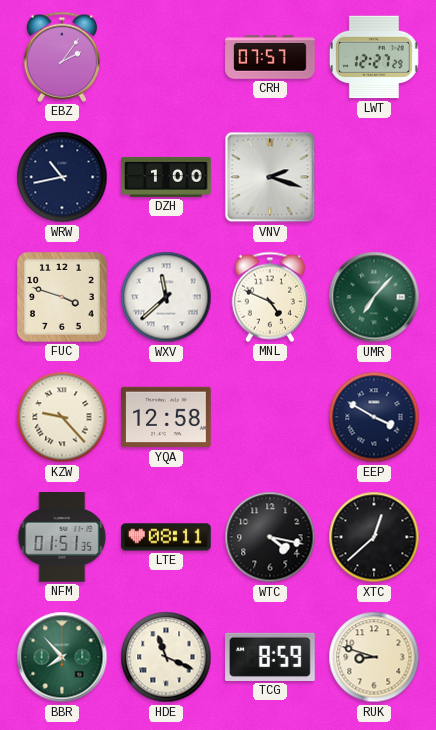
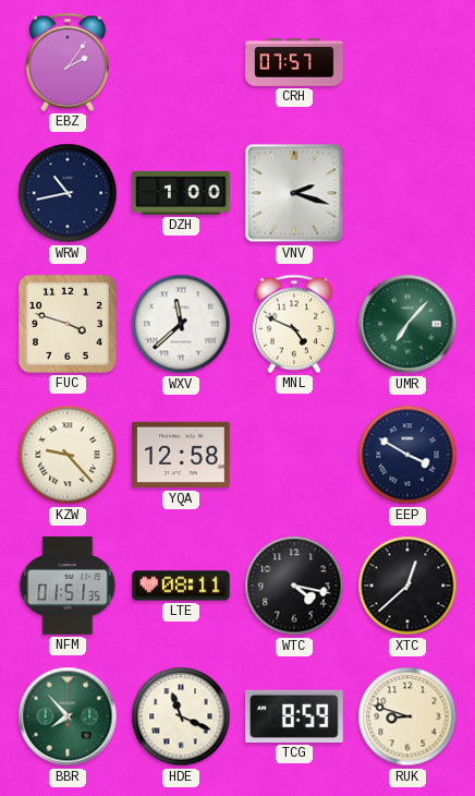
LWT: 12:27 -> none
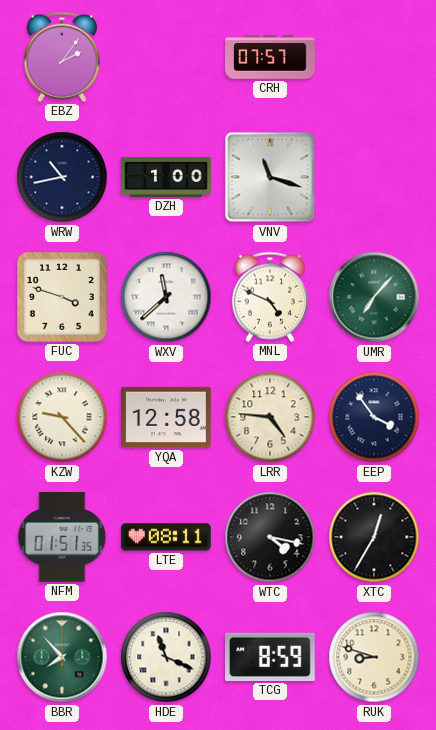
VNV: 2:18 -> 11:18
LRR: none -> 4:46
EEP: 3:50 -> 3:54
XTC: 12:38 -> 12:35
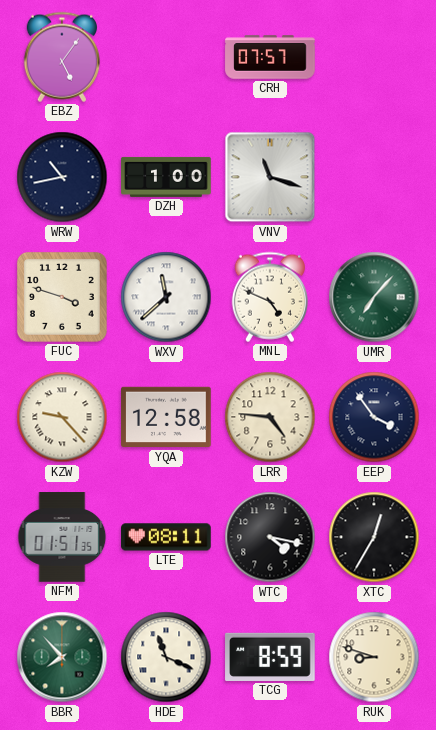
EBZ: 2:06 -> 5:06
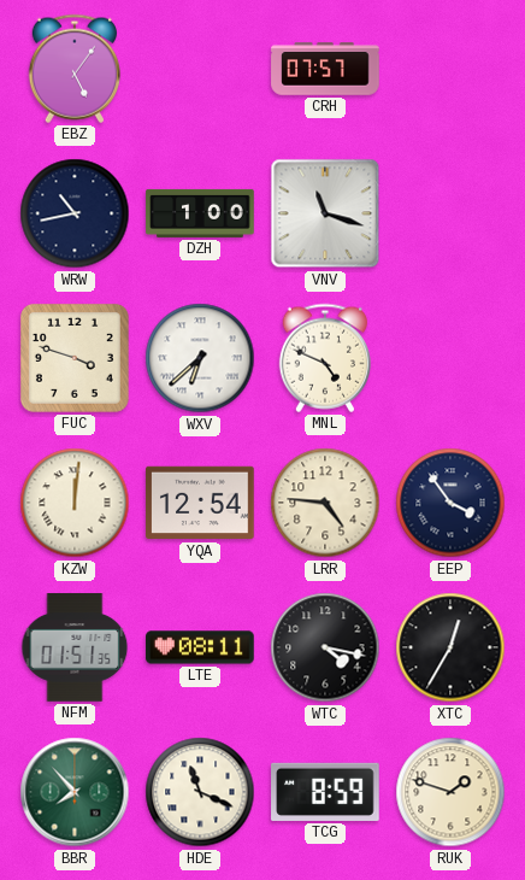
WXV: 11:38 -> 6:38
UMR: 7:07 -> none
KZW: 9:23 -> 12:01
YQA: 12:58 -> 12:54
RUK: 8:48 -> 1:48
